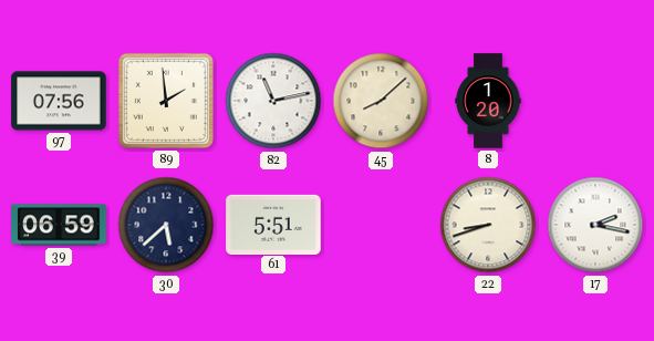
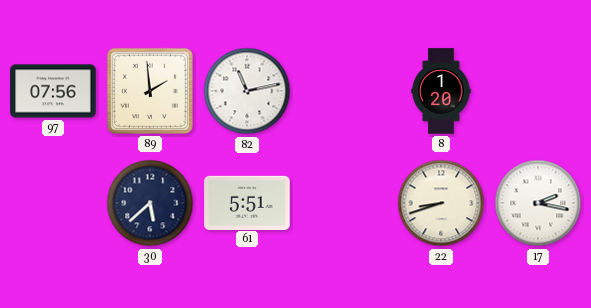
45: 8:08 -> none
39: 06:59 -> none
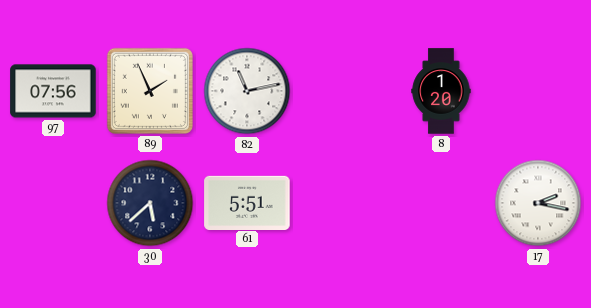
89: 1:59 -> 1:56
22: 8:42 -> none
